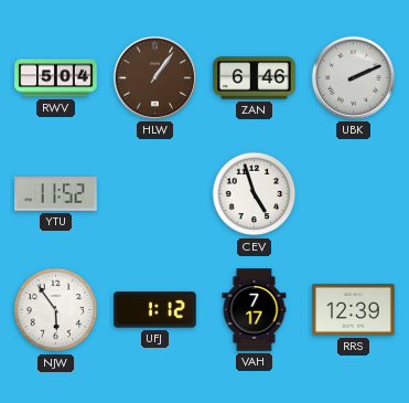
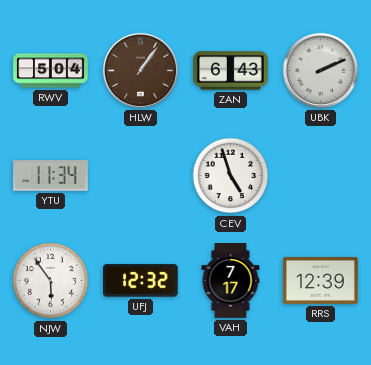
ZAN: 6:46 -> 6:43
YTU: 11:52 -> 11:34
UFJ: 1:12 -> 12:32
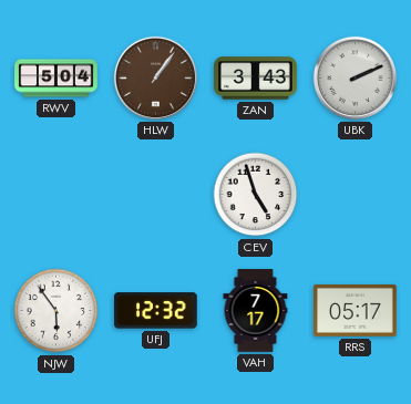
ZAN: 6:43 -> 3:43
YTU: 11:34 -> none
RRS: 12:39 -> 05:17
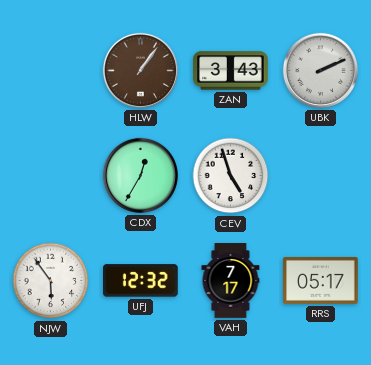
RWV: 5:04 -> none
CDX: none -> 12:35
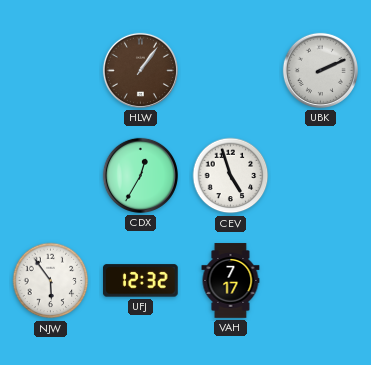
ZAN: 3:43 -> none
RRS: 05:17 -> none
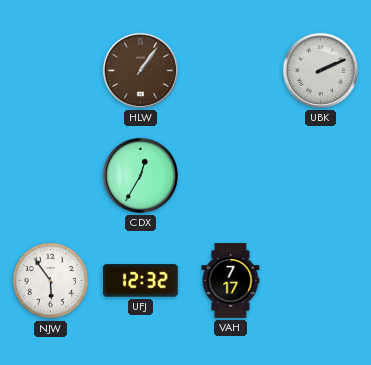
CEV: 4:57 -> none
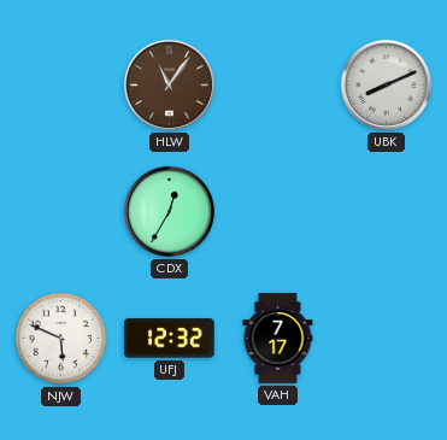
HLW: 1:06 -> 11:06
UBK: 2:11 -> 8:11
NJW: 5:54 -> 5:49
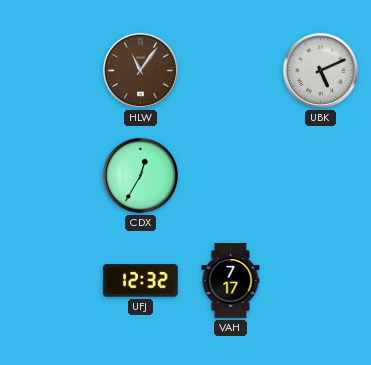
UBK: 8:11 -> 5:11
NJW: 5:49 -> none
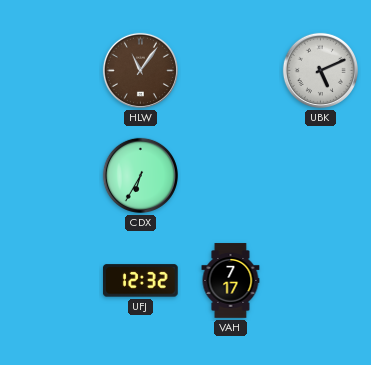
CDX: 12:35 -> 6:35
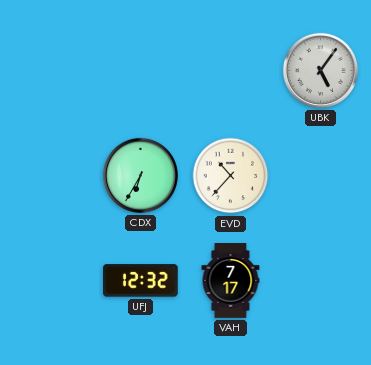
HLW: 11:06 -> none
UBK: 5:11 -> 5:06
EVD: none -> 10:37
